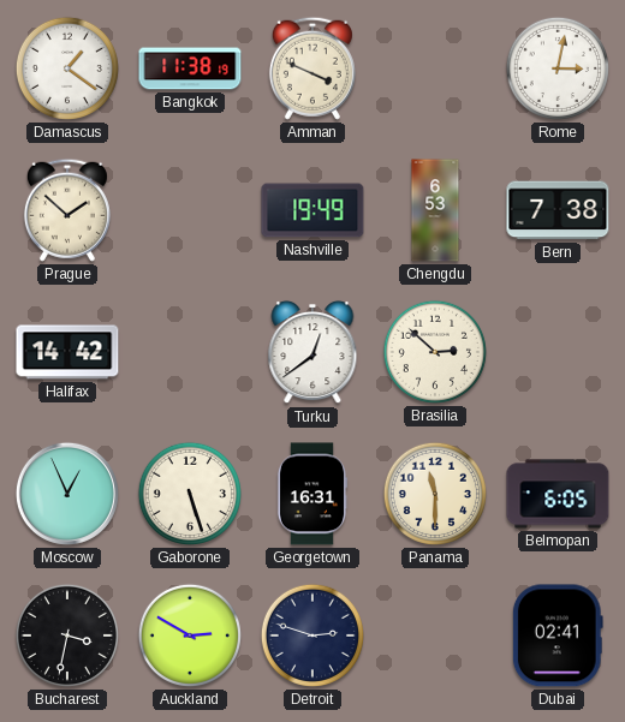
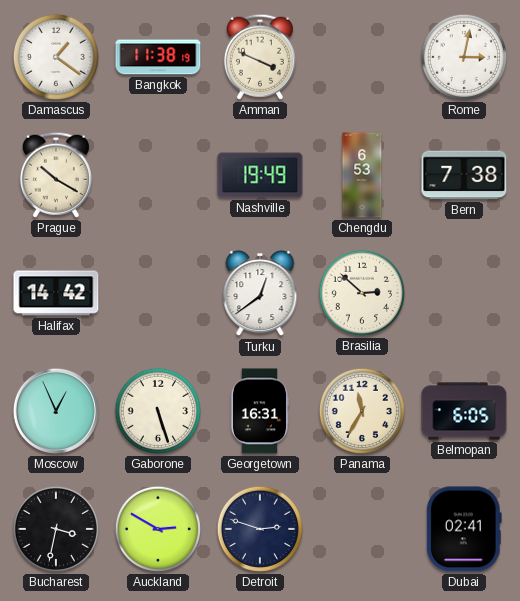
Prague: 1:52 -> 10:20
Panama: 11:30 -> 11:35
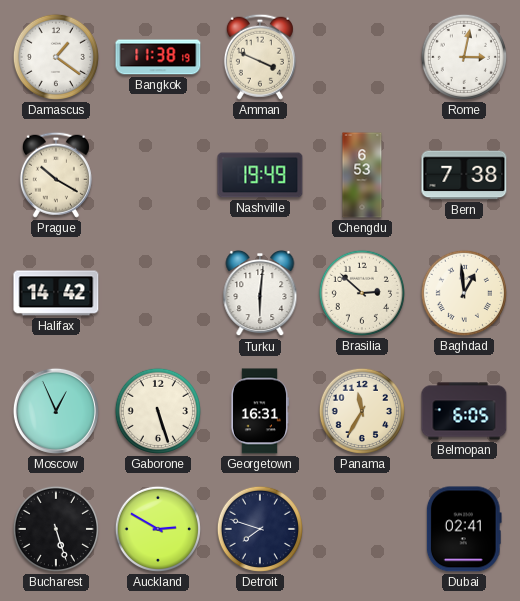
Turku: 12:39 -> 6:01
Baghdad: none -> 12:59
Bucharest: 3:32 -> 5:27
Detroit: 2:48 -> 7:48
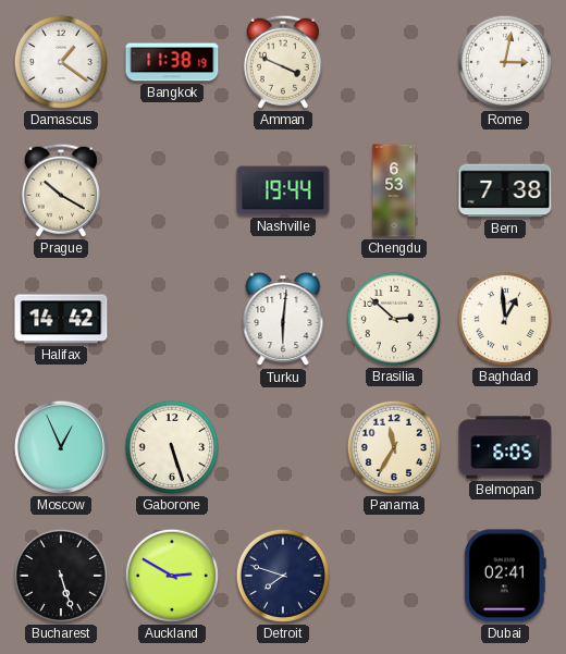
Nashville: 19:49 -> 19:44
Georgetown: 16:31 -> none
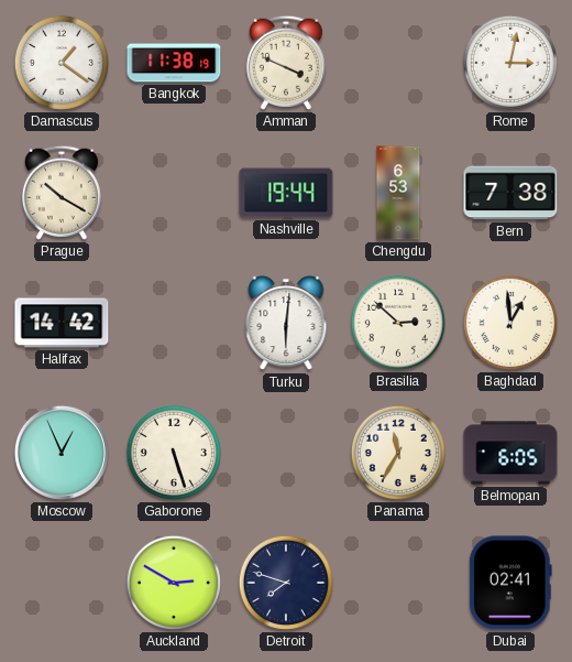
Bucharest: 5:27 -> none
